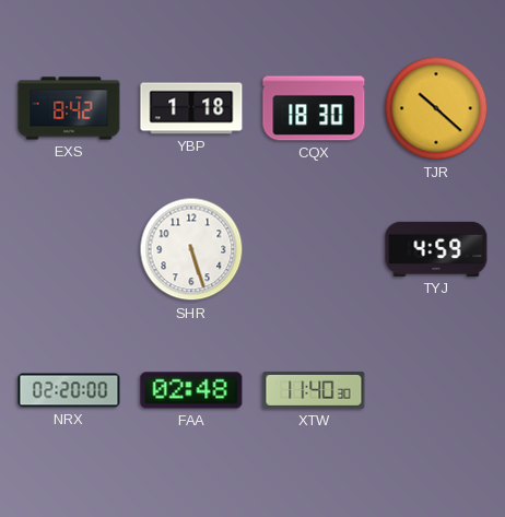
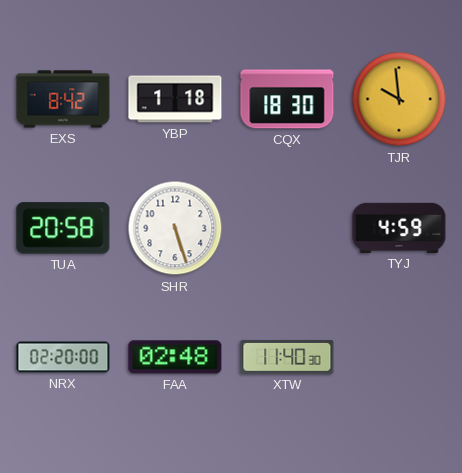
TJR: 10:22 -> 9:59
TUA: none -> 20:58
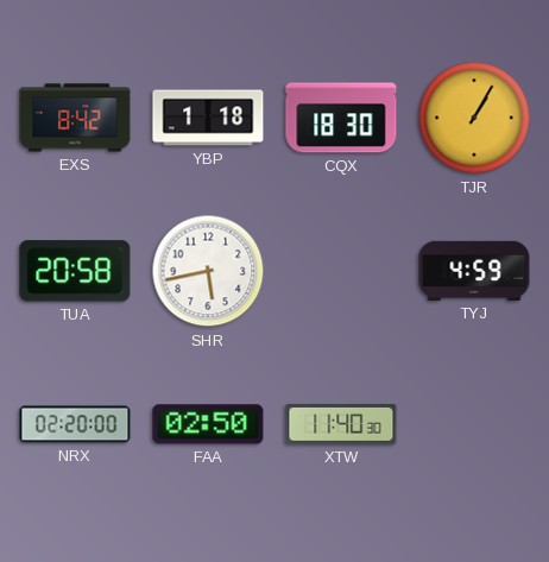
TJR: 9:59 -> 1:05
SHR: 5:27 -> 5:43
FAA: 02:48 -> 02:50
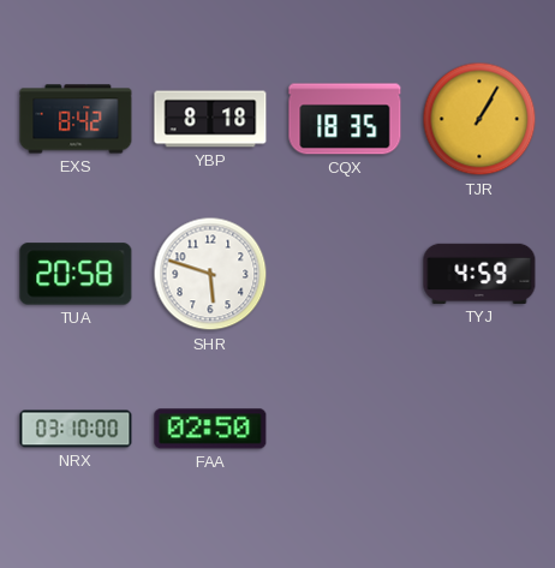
YBP: 1:18 -> 8:18
CQX: 18:30 -> 18:35
SHR: 5:43 -> 5:48
NRX: 02:20 -> 03:10
XTW: 11:40 -> none
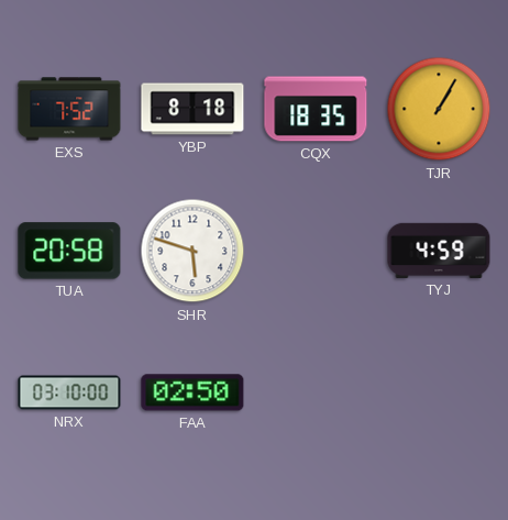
EXS: 8:42 -> 7:52
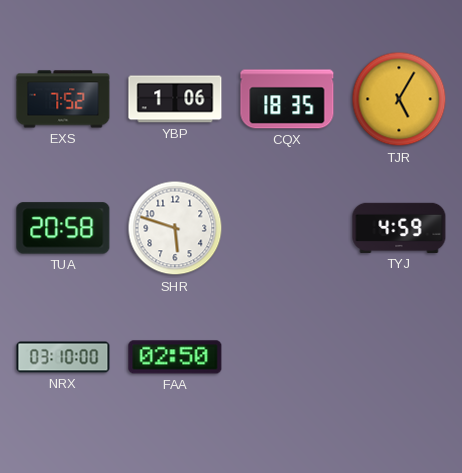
YBP: 8:18 -> 1:06
TJR: 1:05 -> 5:05
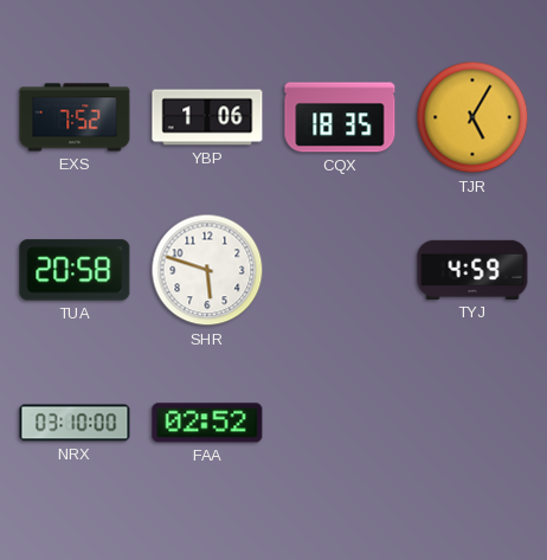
FAA: 02:50 -> 02:52
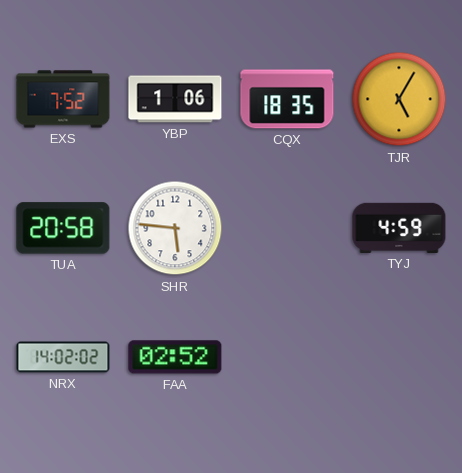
SHR: 5:48 -> 5:46
NRX: 03:10 -> 14:02
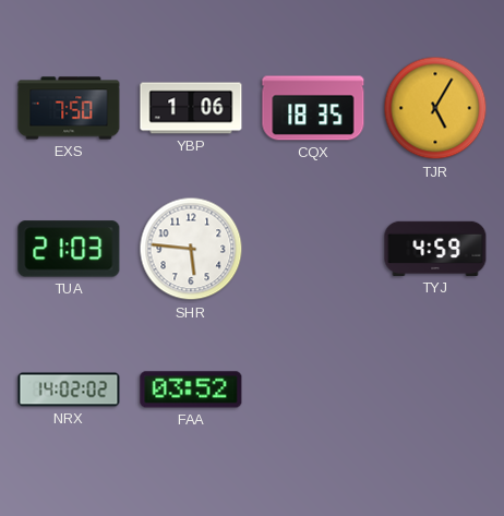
EXS: 7:52 -> 7:50
TUA: 20:58 -> 21:03
FAA: 02:52 -> 03:52
